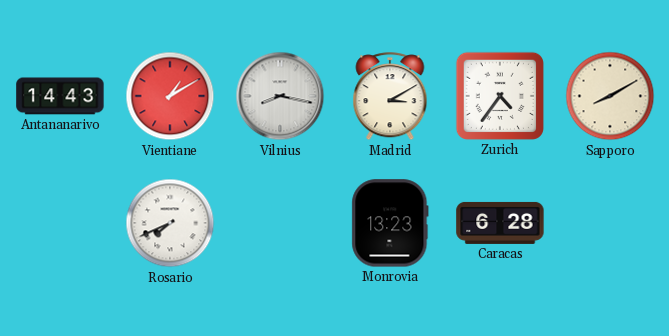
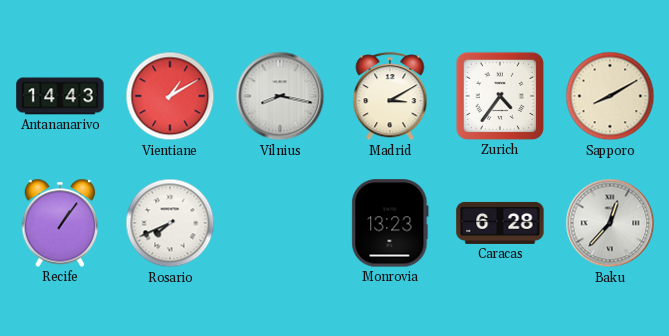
Recife: none -> 1:06
Baku: none -> 12:37
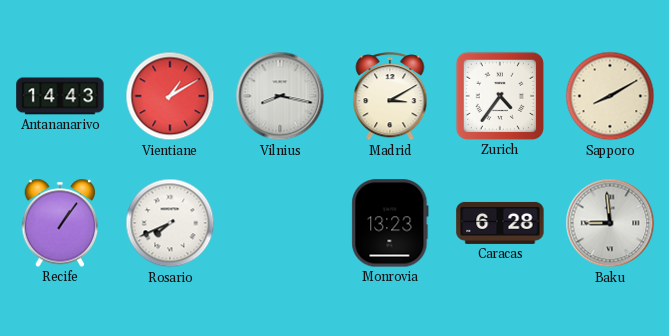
Baku: 12:37 -> 8:59
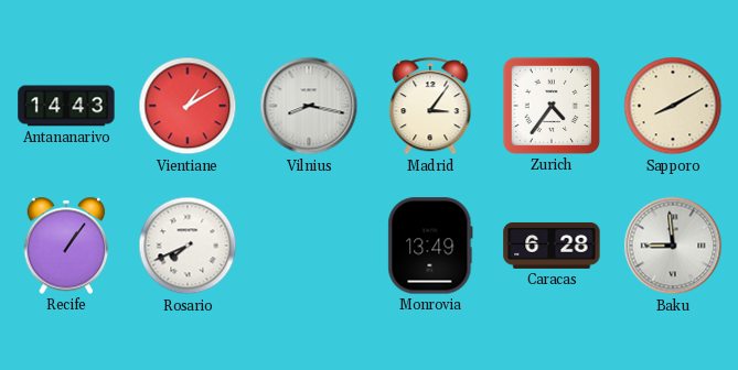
Madrid: 3:10 -> 3:06
Monrovia: 13:23 -> 13:49
